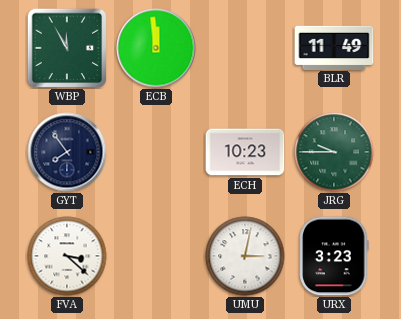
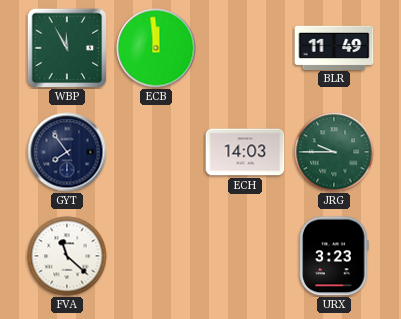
ECH: 10:23 -> 14:03
FVA: 3:22 -> 11:22
UMU: 3:02 -> none
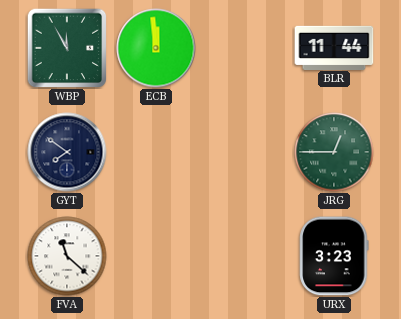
BLR: 11:49 -> 11:44
GYT: 7:54 -> 7:51
ECH: 14:03 -> none
JRG: 9:45 -> 12:45
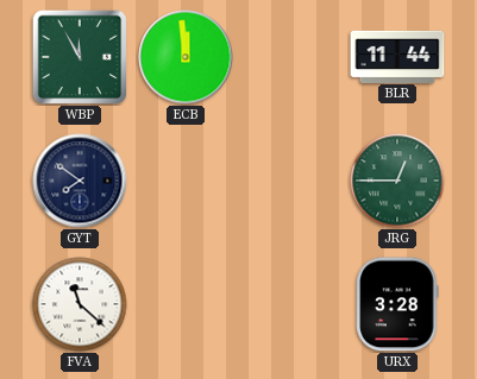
URX: 3:23 -> 3:28
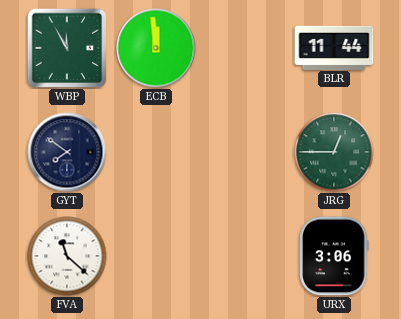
URX: 3:28 -> 3:06
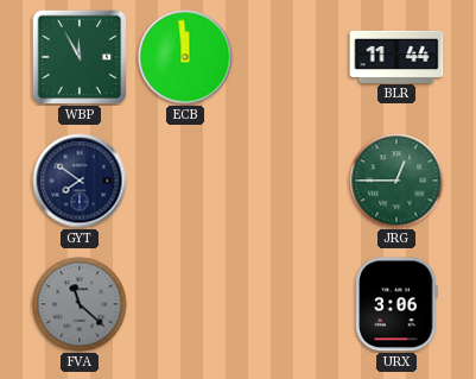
FVA dial: white -> grey
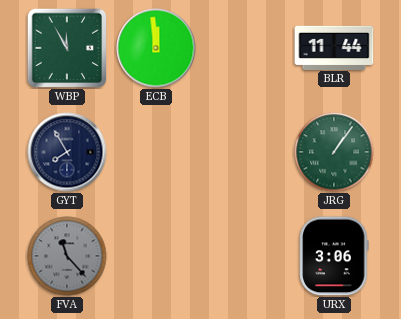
GYT: 7:51 -> 7:55
JRG: 12:45 -> 1:06
FVA: 11:22 -> 11:23
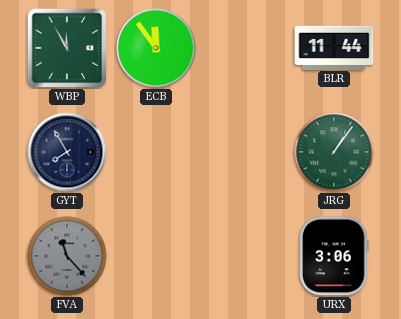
ECB: 11:59 -> 11:54
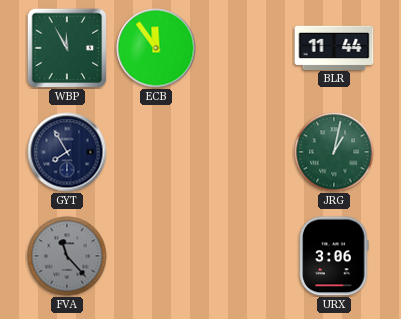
JRG: 1:06 -> 1:02
